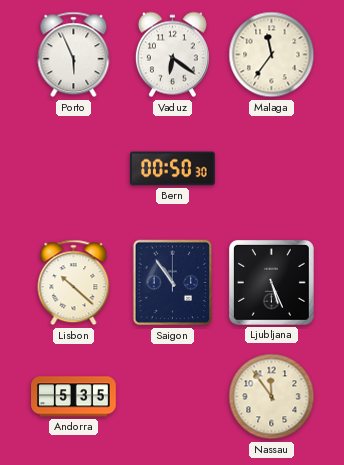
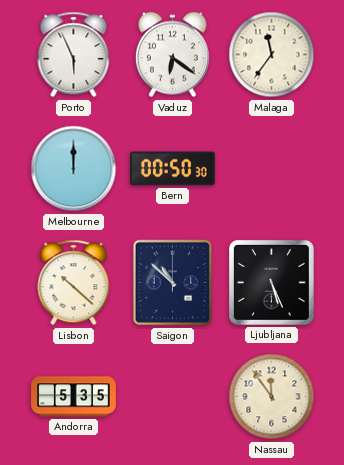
Melbourne: none -> 12:00
Saigon: 10:54 -> 10:52
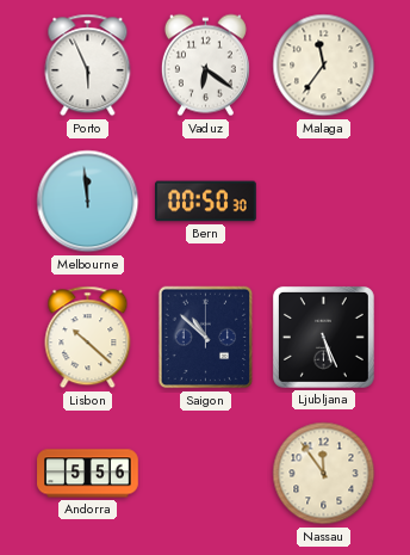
Melbourne: 12:00 -> 11:59
Andorra: 5:35 -> 5:56
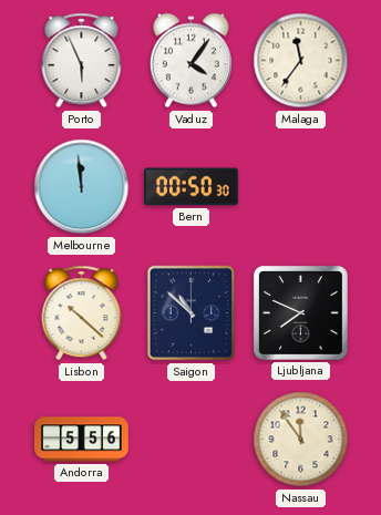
Vaduz: 6:21 -> 4:06
Ljubljana: 5:26 -> 7:49
